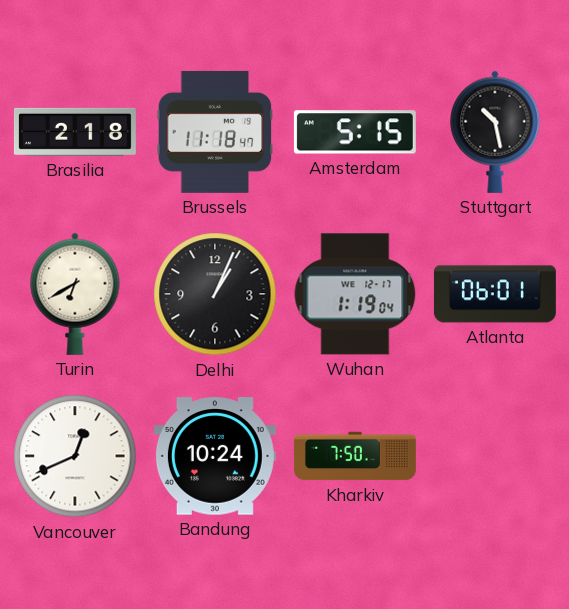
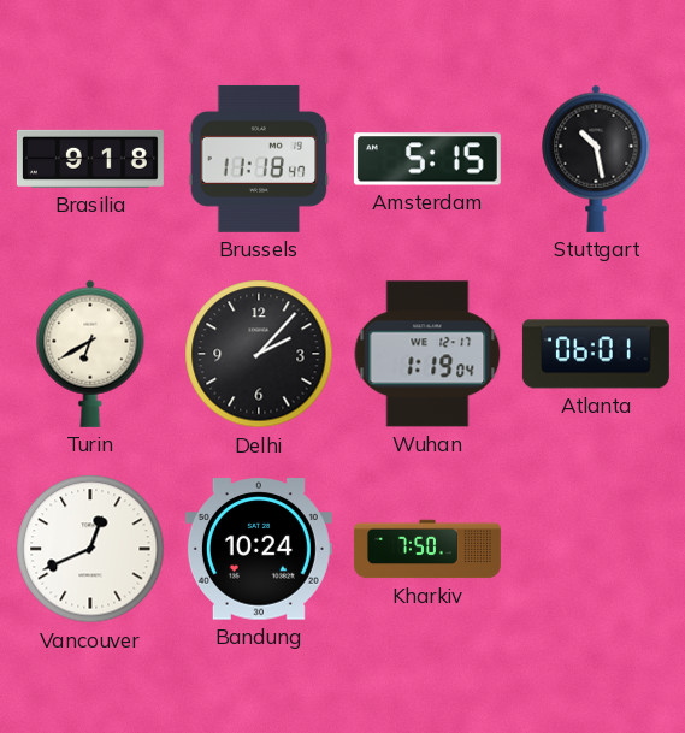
Brasilia: 2:18 -> 9:18
Delhi: 1:04 -> 2:07
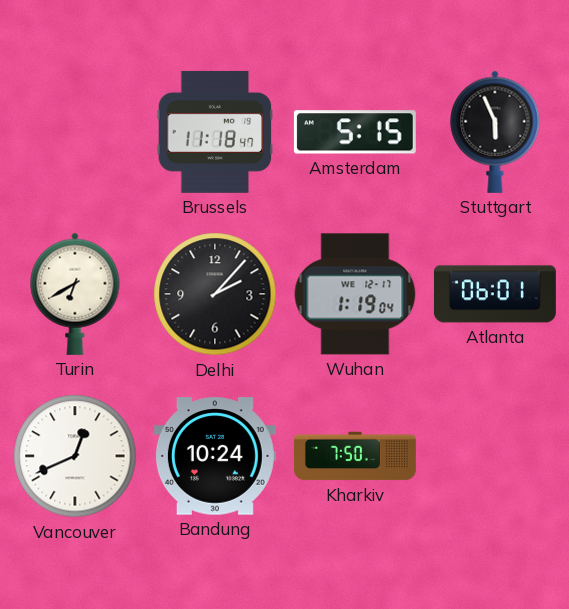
Brasilia: 9:18 -> none
Stuttgart: 10:28 -> 5:56
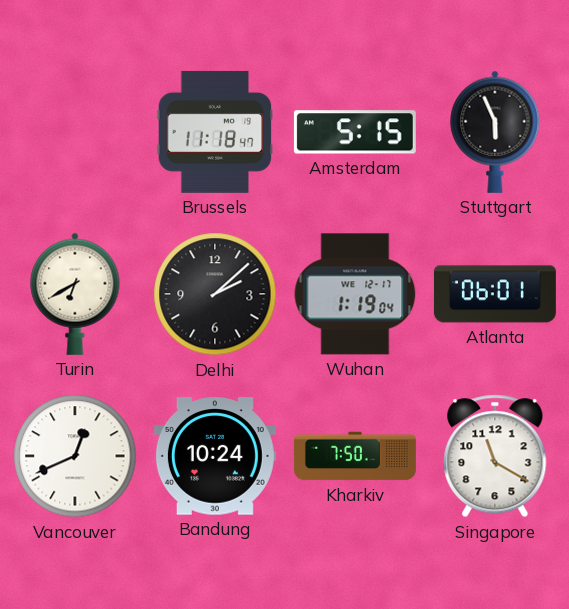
Delhi: 2:07 -> 2:08
Singapore: none -> 11:20
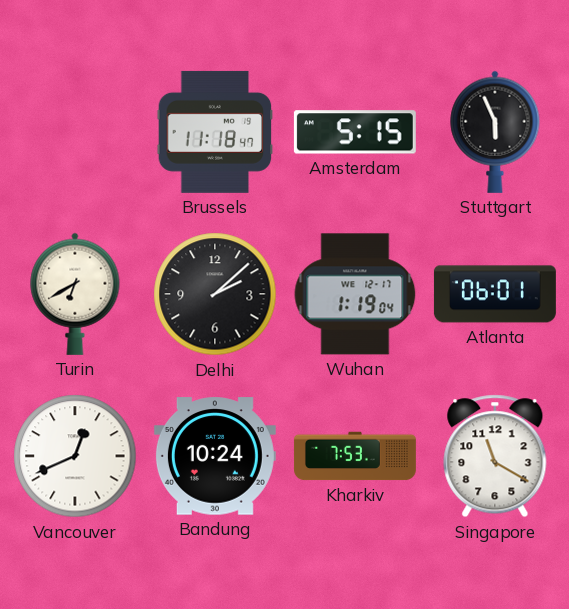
Kharkiv: 7:50 -> 7:53
